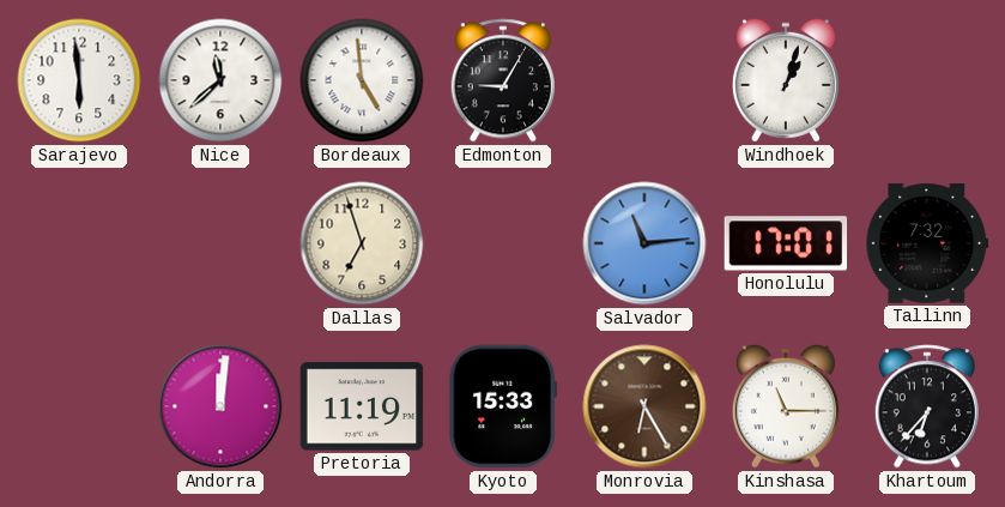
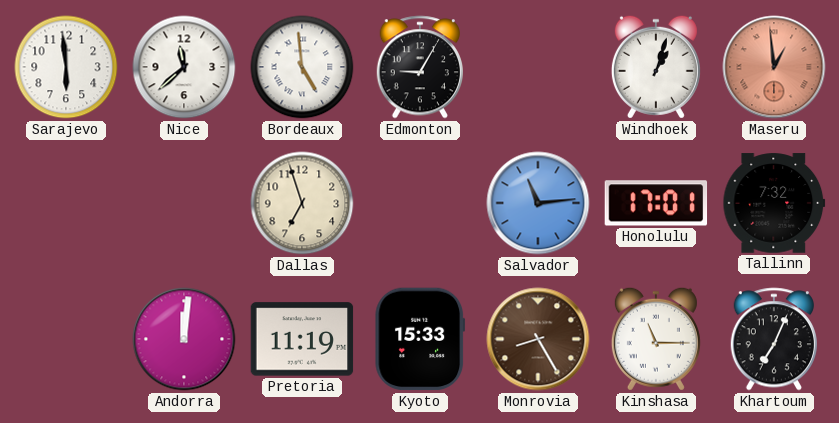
Maseru: none -> 12:59
Monrovia: 6:25 -> 8:25
Khartoum: 6:37 -> 7:04
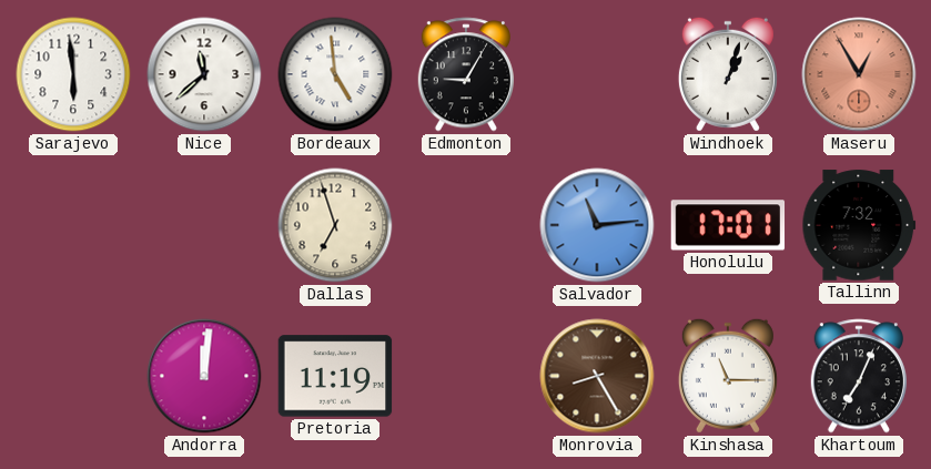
Maseru: 12:59 -> 12:55
Kyoto: 15:33 -> none
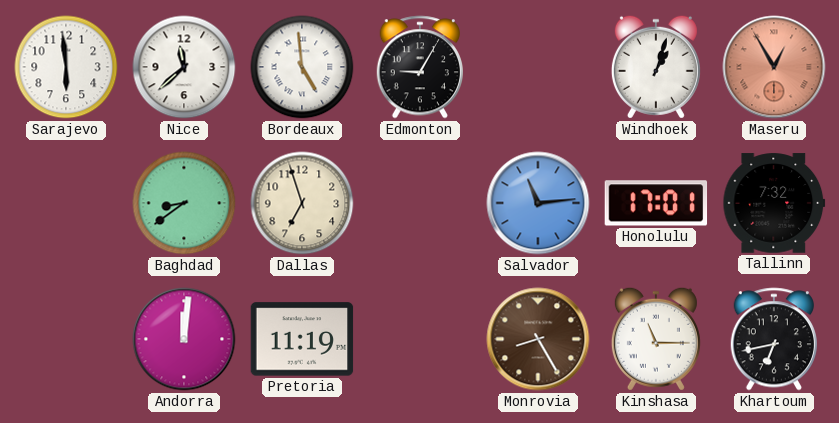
Baghdad: none -> 8:39
Khartoum: 7:04 -> 6:43
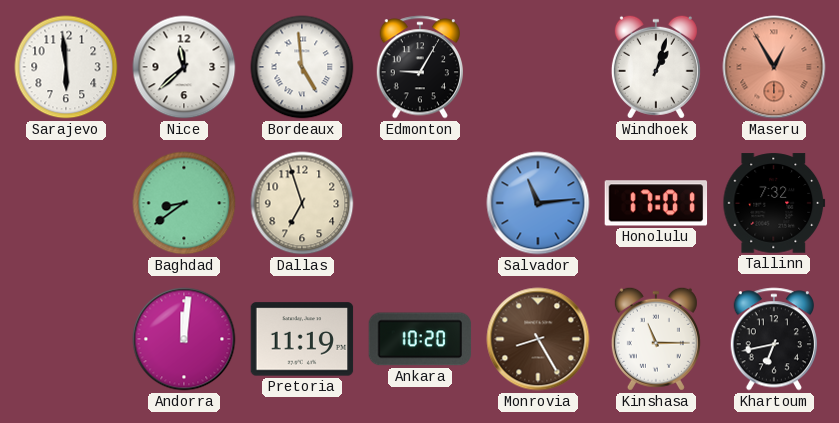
Ankara: none -> 10:20
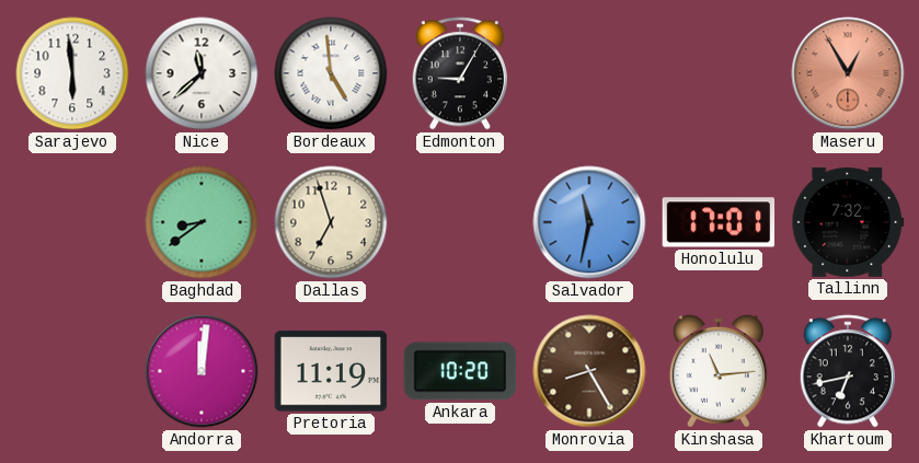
Windhoek: 1:03 -> none
Salvador: 11:14 -> 11:32
Kinshasa: 11:15 -> 11:14
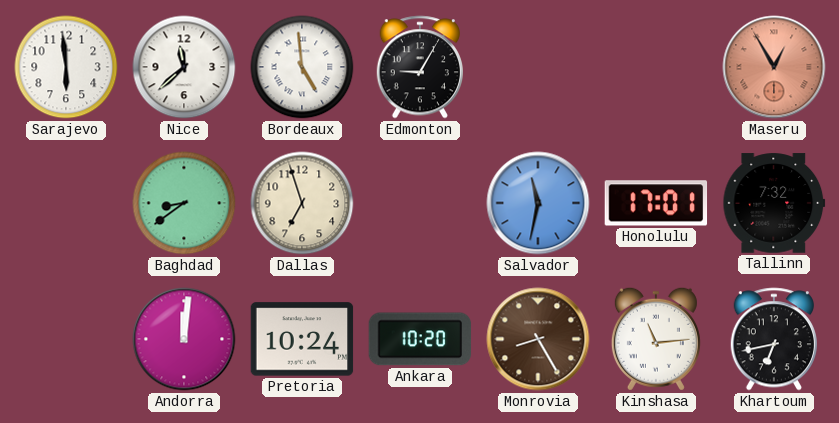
Pretoria: 11:19 -> 10:24
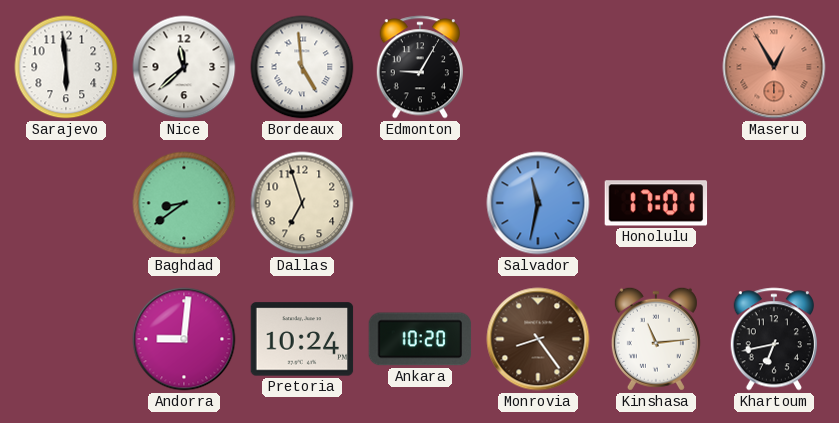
Tallinn: 7:32 -> none
Andorra: 12:01 -> 9:01
Monrovia: 8:25 -> 8:24
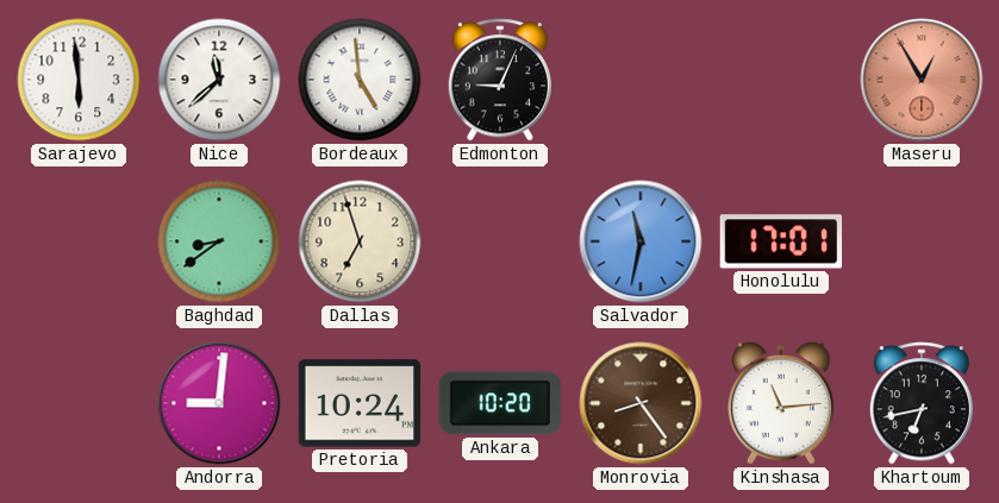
Edmonton: 9:05 -> 9:04
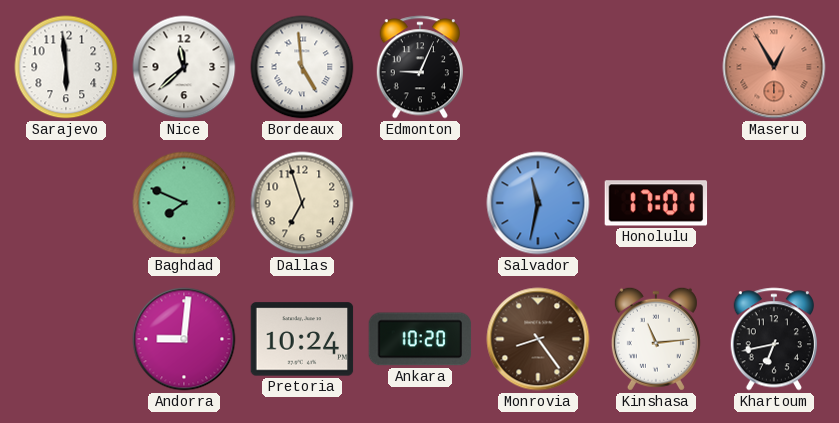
Baghdad: 8:39 -> 7:49
